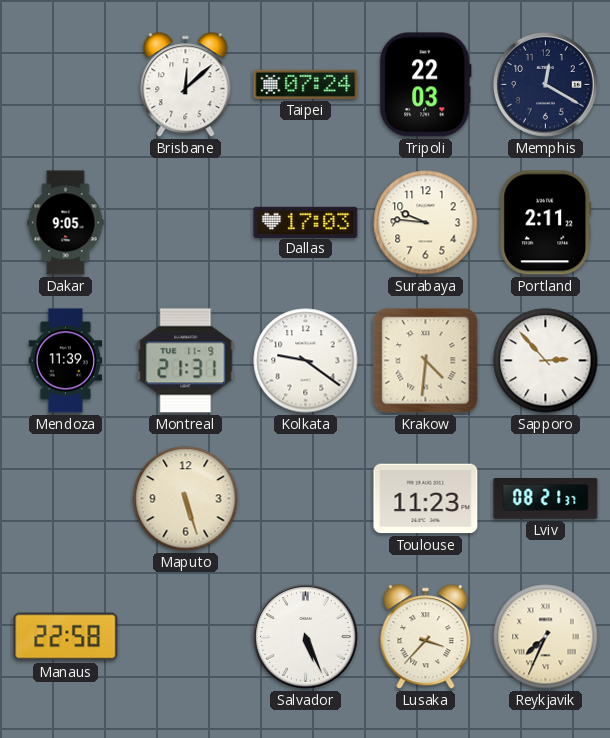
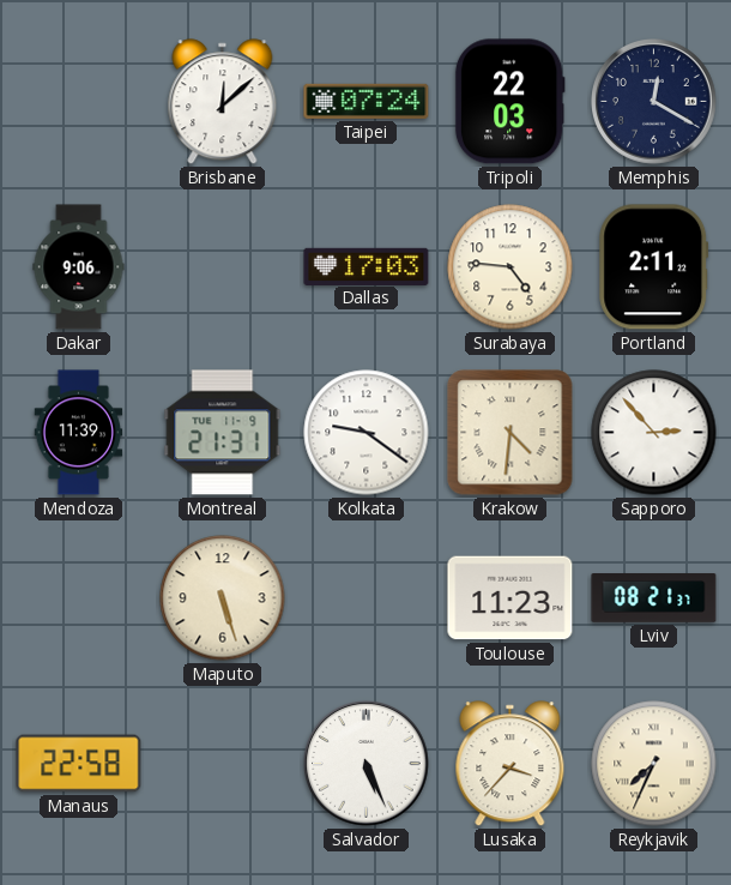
Dakar: 9:05 -> 9:06
Surabaya: 9:46 -> 4:46
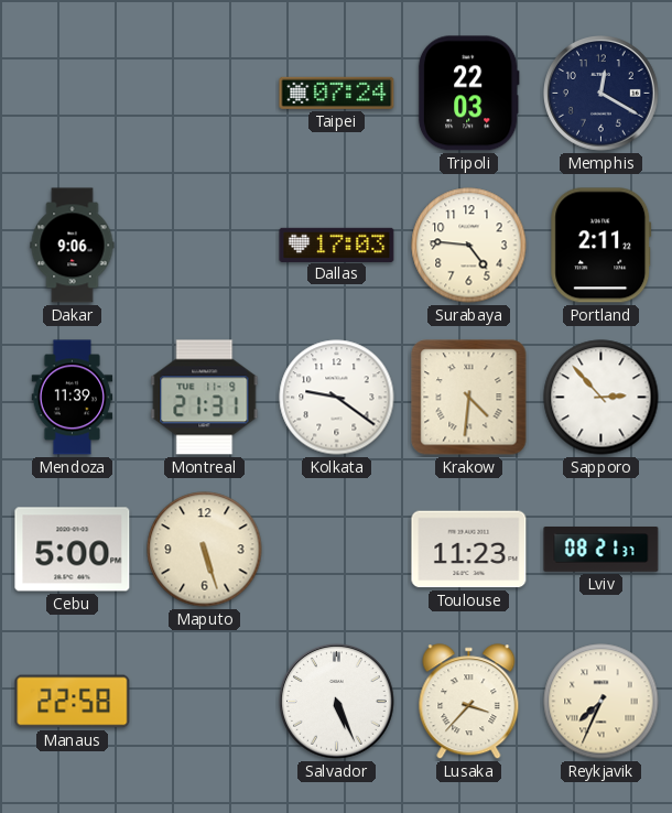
Brisbane: 12:08 -> none
Cebu: none -> 5:00
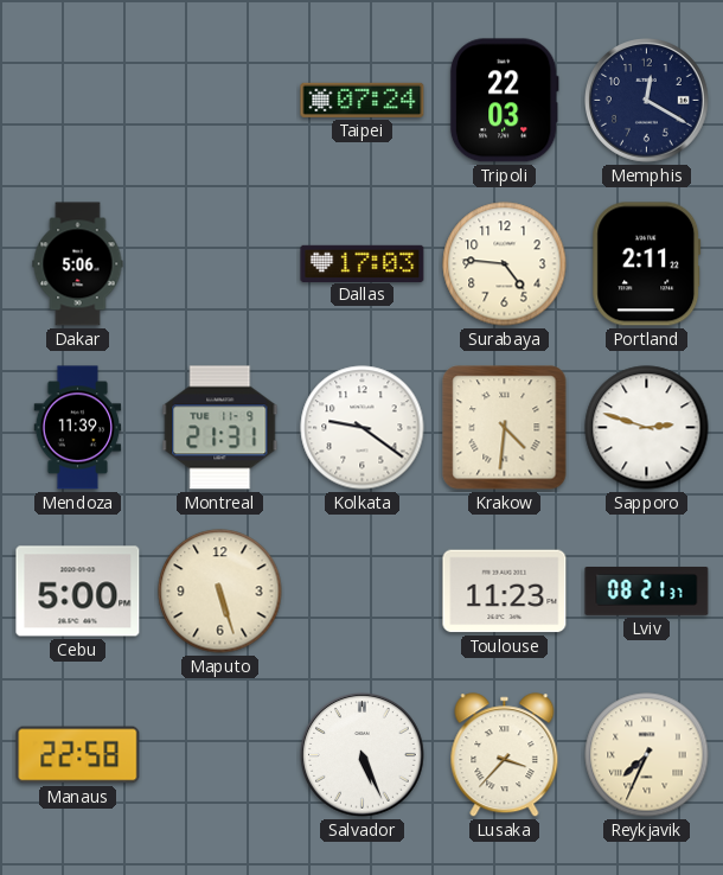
Dakar: 9:06 -> 5:06
Sapporo: 2:53 -> 2:48
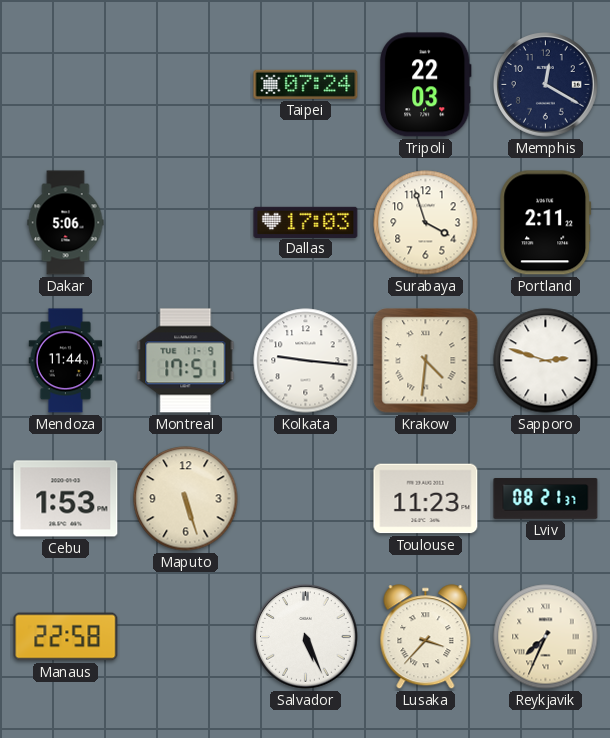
Surabaya: 4:46 -> 3:57
Mendoza: 11:39 -> 11:44
Montreal: 21:31 -> 17:51
Kolkata: 9:21 -> 9:16
Cebu: 5:00 -> 1:53
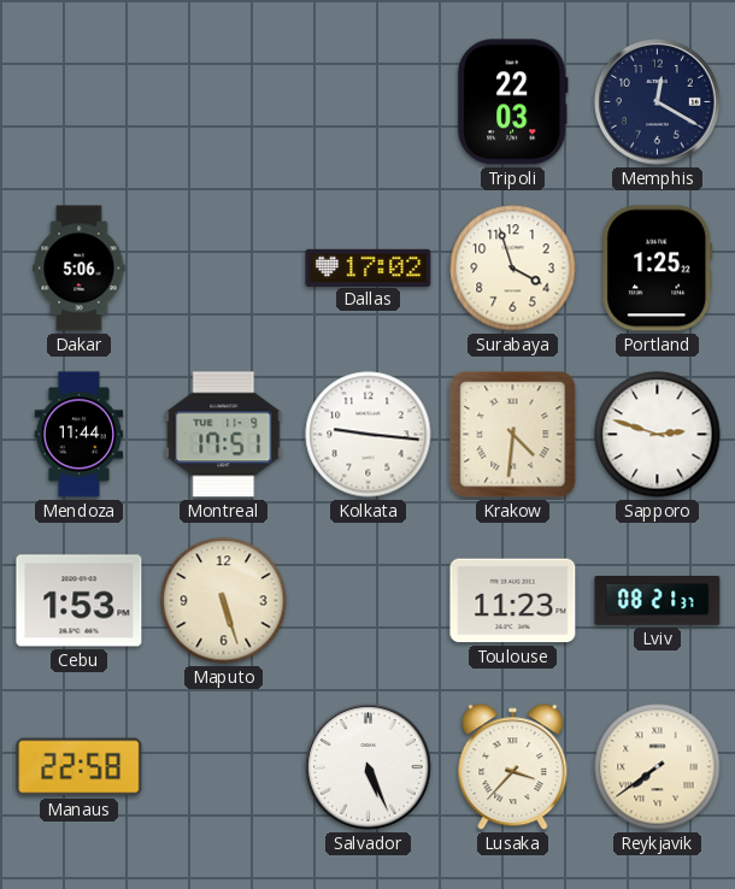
Taipei: 07:24 -> none
Dallas: 17:03 -> 17:02
Portland: 2:11 -> 1:25
Reykjavik: 7:34 -> 7:39
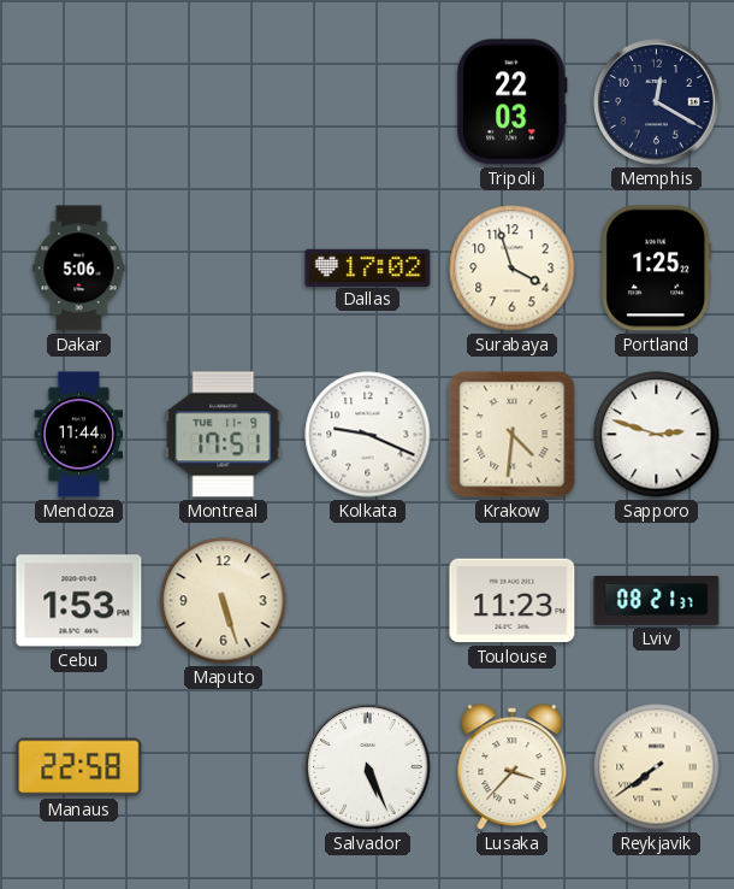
Kolkata: 9:16 -> 9:19
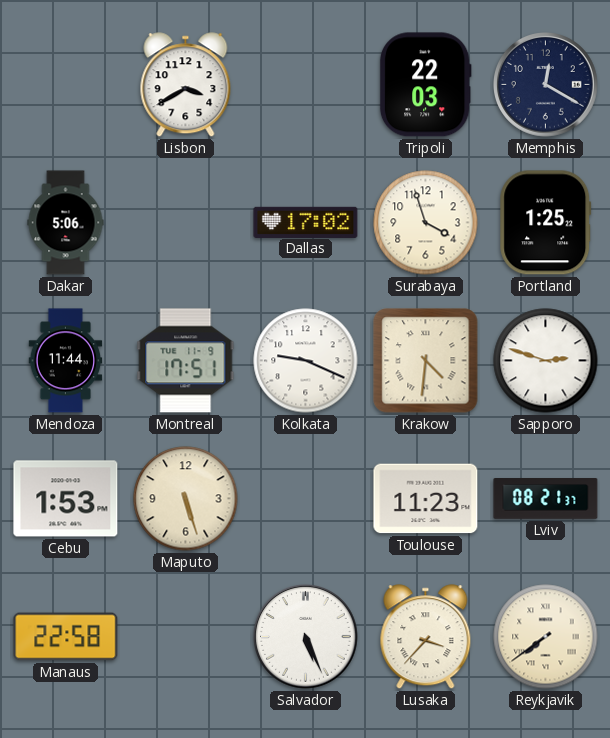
Lisbon: none -> 3:40
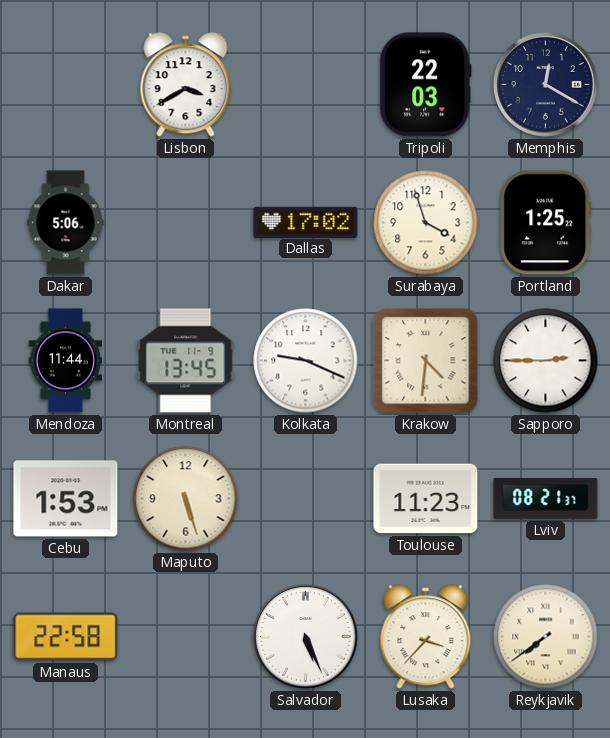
Montreal: 17:51 -> 13:45
Sapporo: 2:48 -> 2:45
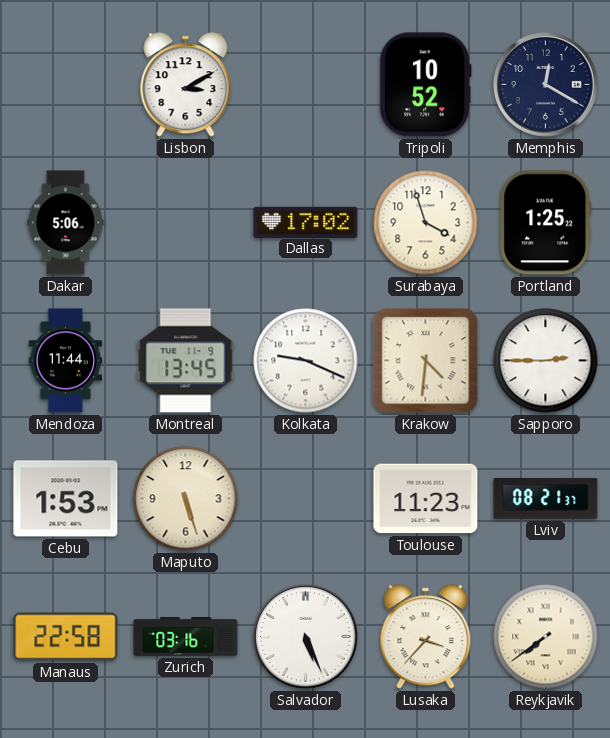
Lisbon: 3:40 -> 3:10
Tripoli: 22:03 -> 10:52
Zurich: none -> 03:16
